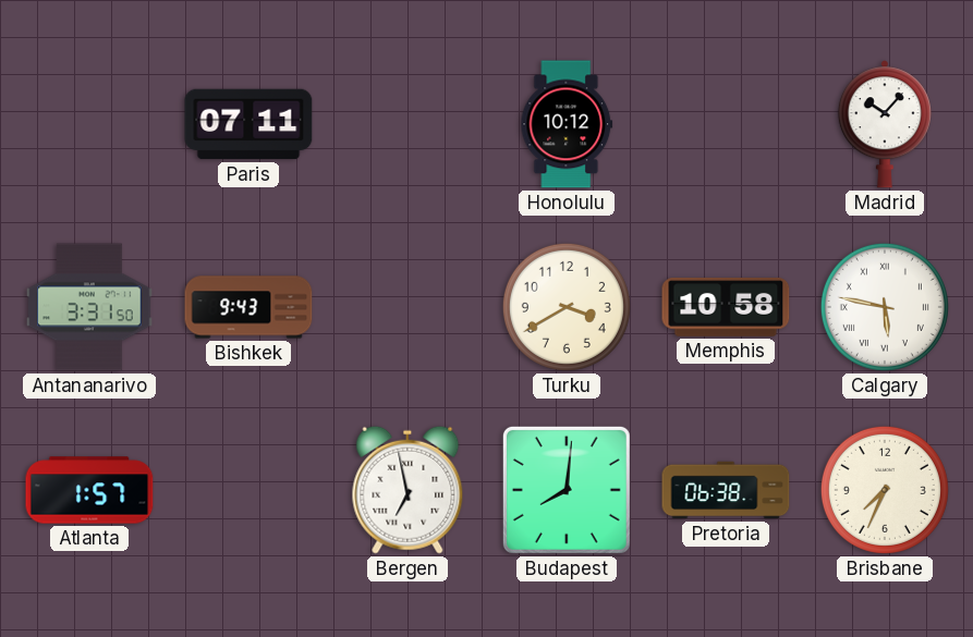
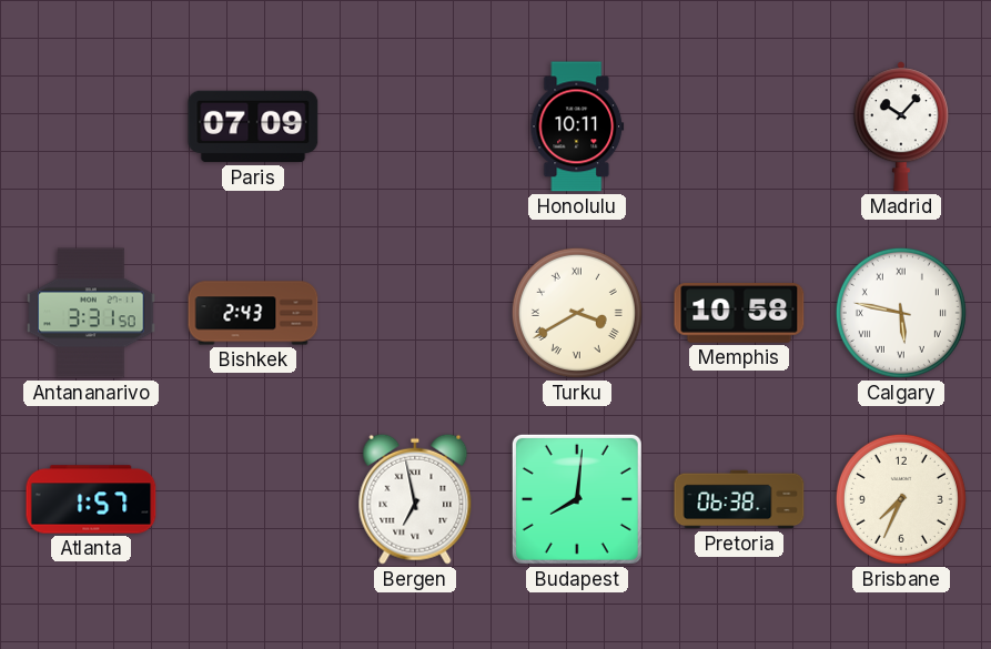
Paris: 07:11 -> 07:09
Honolulu: 10:12 -> 10:11
Bishkek: 9:43 -> 2:43
Turku numerals: Arabic -> Roman
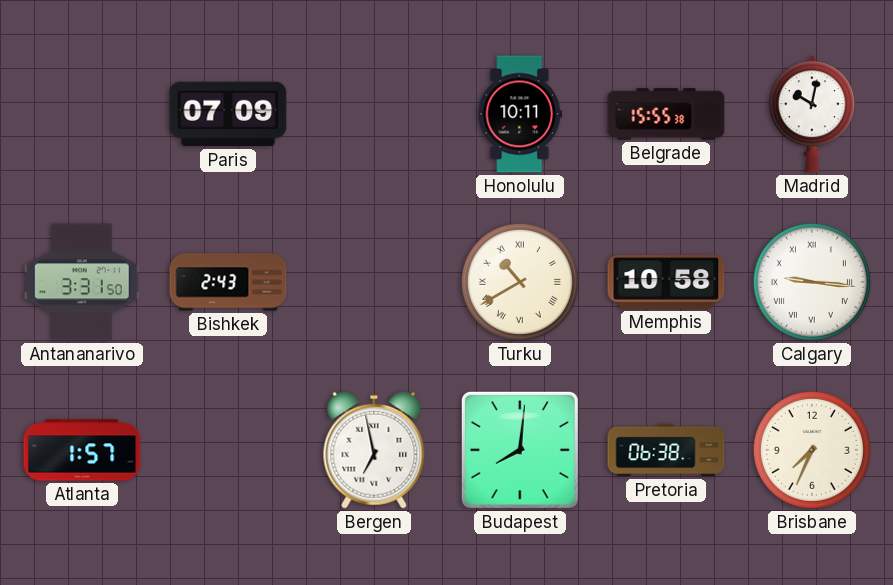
Belgrade: none -> 15:55
Madrid: 10:07 -> 10:02
Turku: 3:40 -> 10:40
Calgary: 5:47 -> 9:16
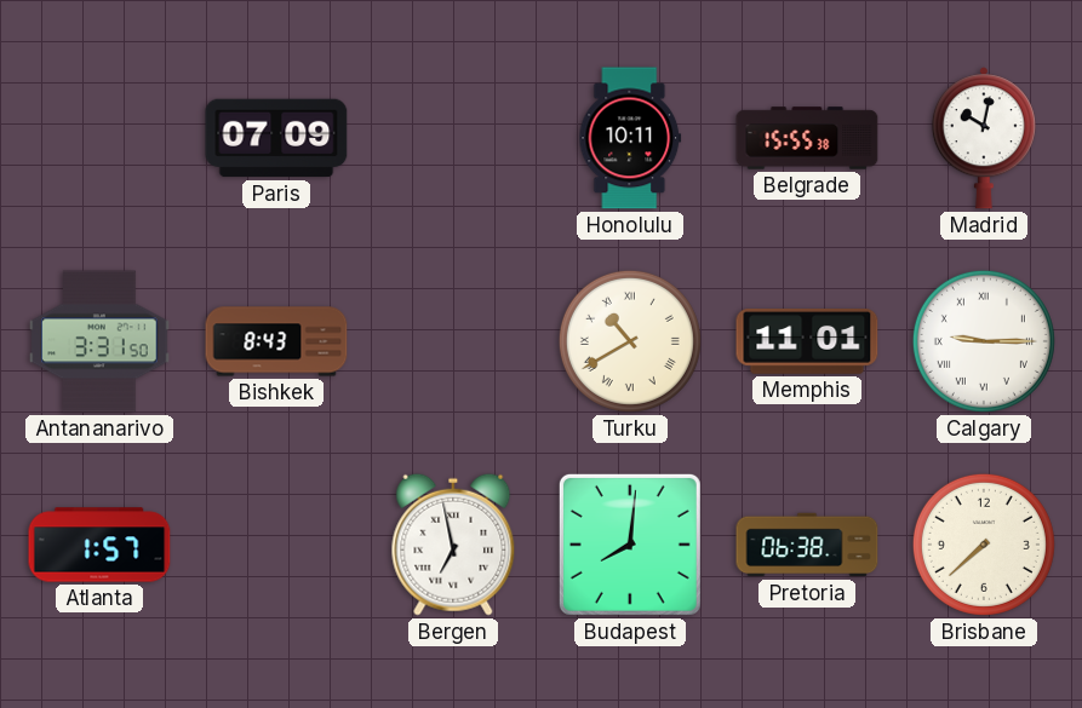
Bishkek: 2:43 -> 8:43
Memphis: 10:58 -> 11:01
Calgary: 9:16 -> 9:15
Brisbane: 7:34 -> 7:38
